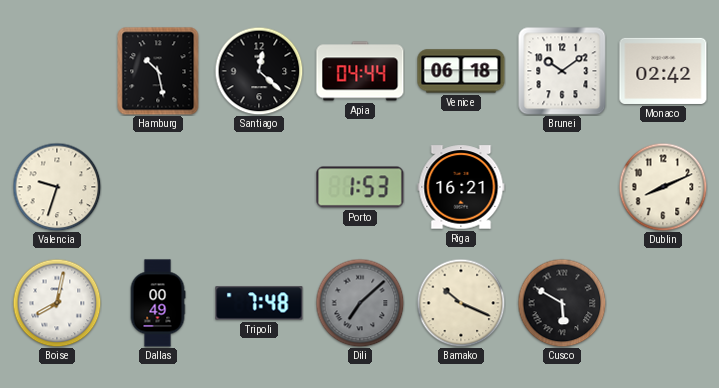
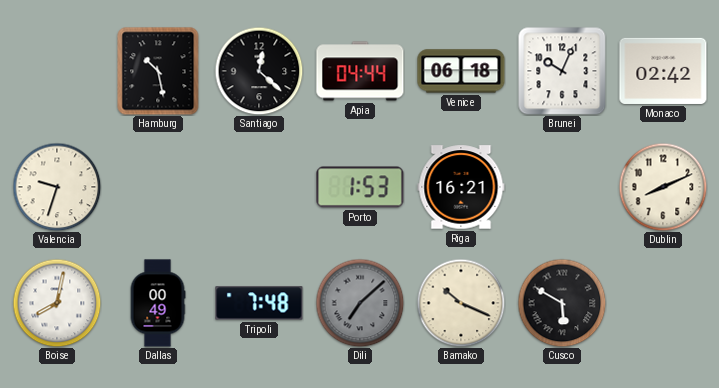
Brunei: 10:09 -> 10:04
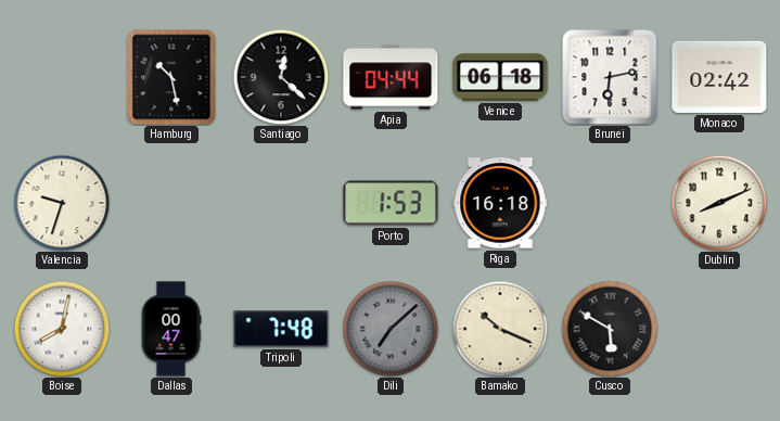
Brunei: 10:04 -> 6:13
Riga: 16:21 -> 16:18
Dallas: 00:49 -> 00:47
